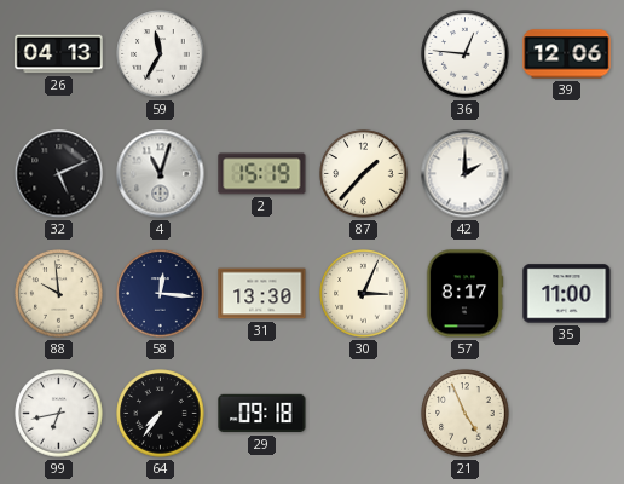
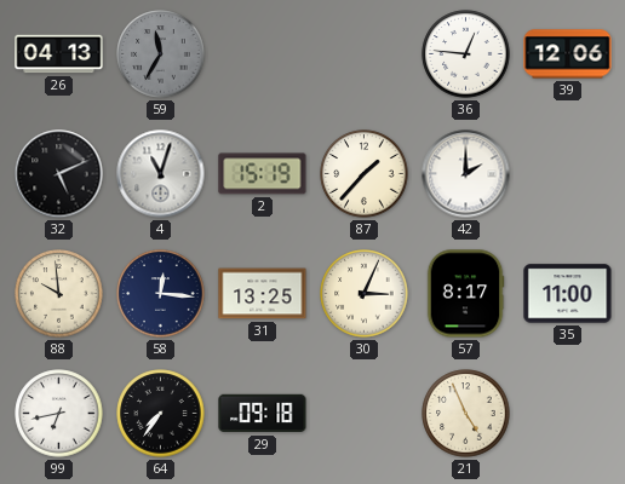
59 dial: white -> grey
31: 13:30 -> 13:25
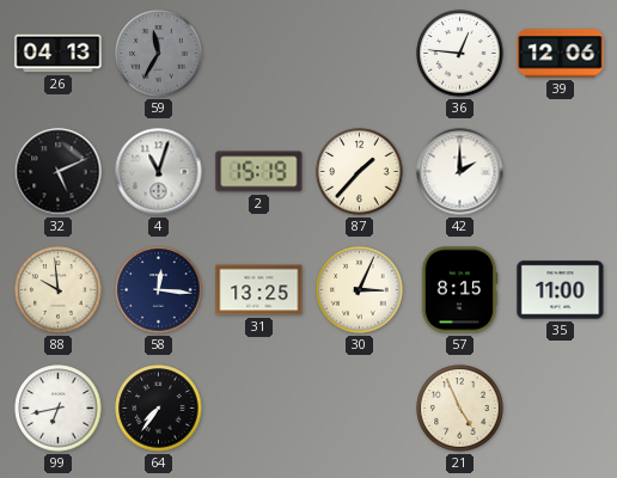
57: 8:17 -> 8:15
29: 09:18 -> none
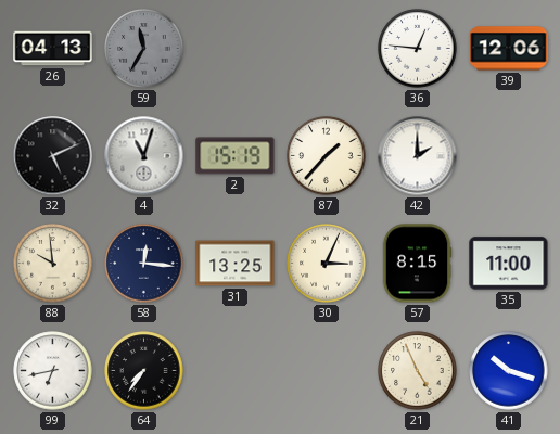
41: none -> 10:18
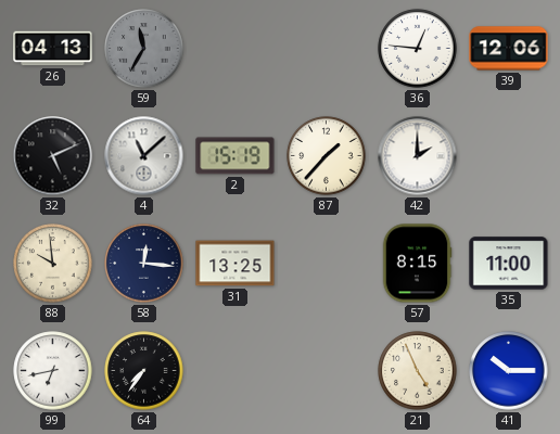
4: 11:03 -> 11:08
30: 3:04 -> none
41: 10:18 -> 10:15
